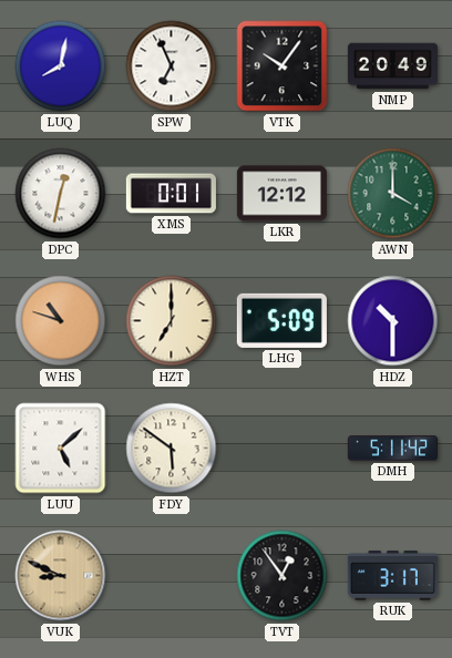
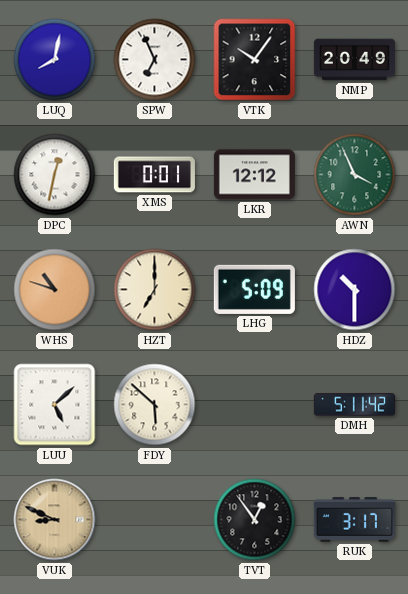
AWN: 4:00 -> 3:56
FDY: 5:51 -> 5:52
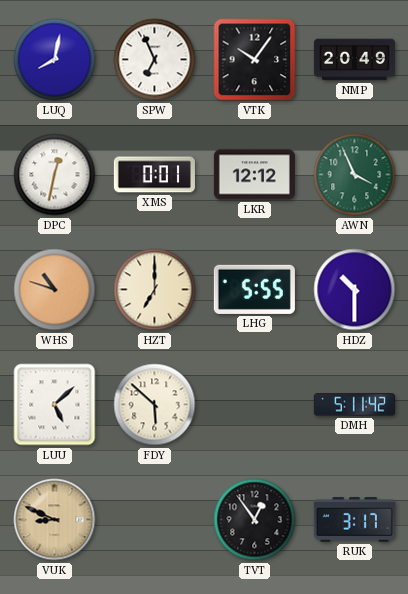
LHG: 5:09 -> 5:55
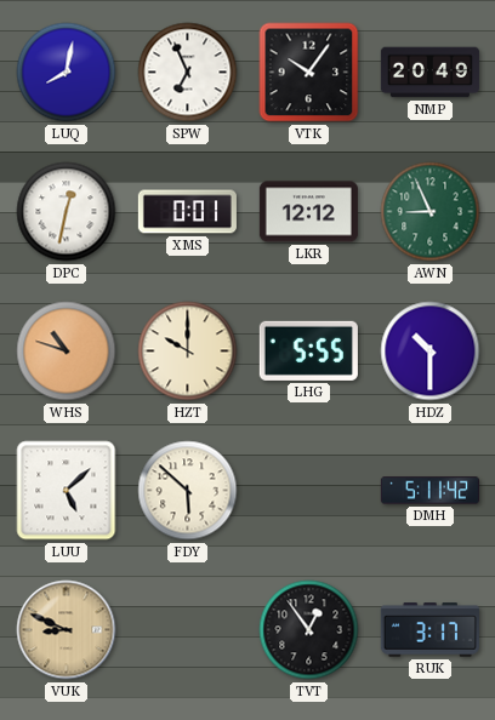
AWN: 3:56 -> 8:56
HZT: 7:00 -> 10:00
